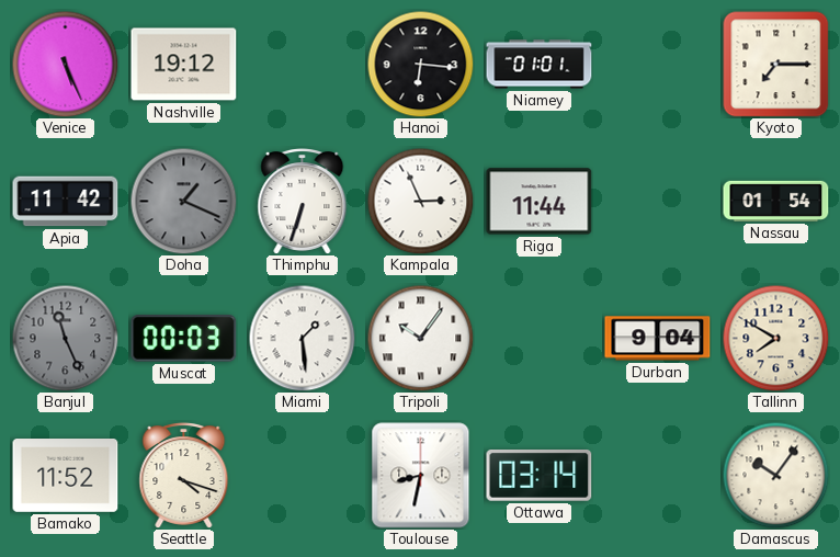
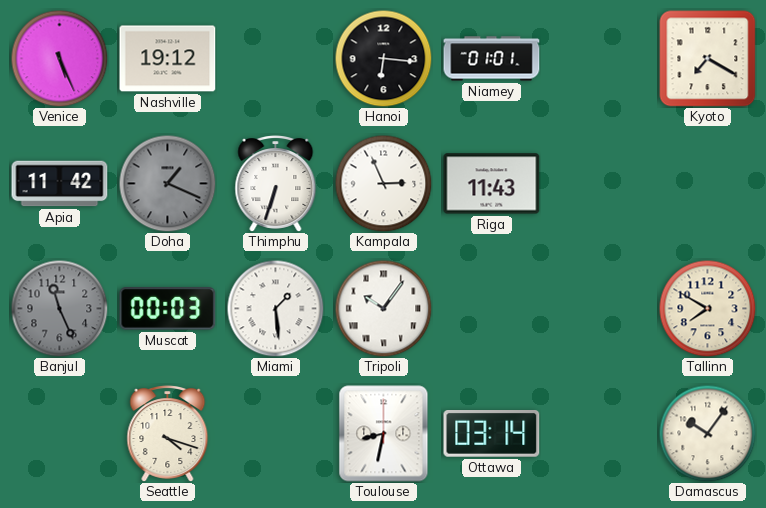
Kyoto: 7:15 -> 7:20
Riga: 11:44 -> 11:43
Nassau: 01:54 -> none
Durban: 9:04 -> none
Bamako: 11:52 -> none
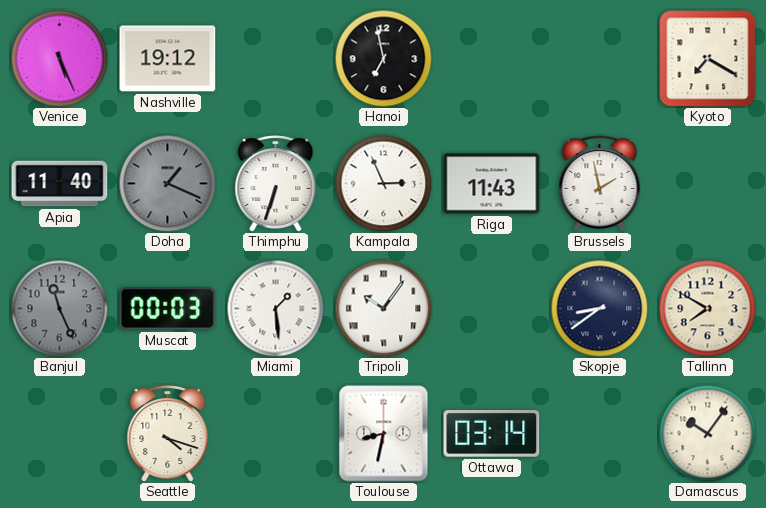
Hanoi: 6:16 -> 6:58
Niamey: 01:01 -> none
Apia: 11:42 -> 11:40
Brussels: none -> 1:58
Skopje: none -> 8:39
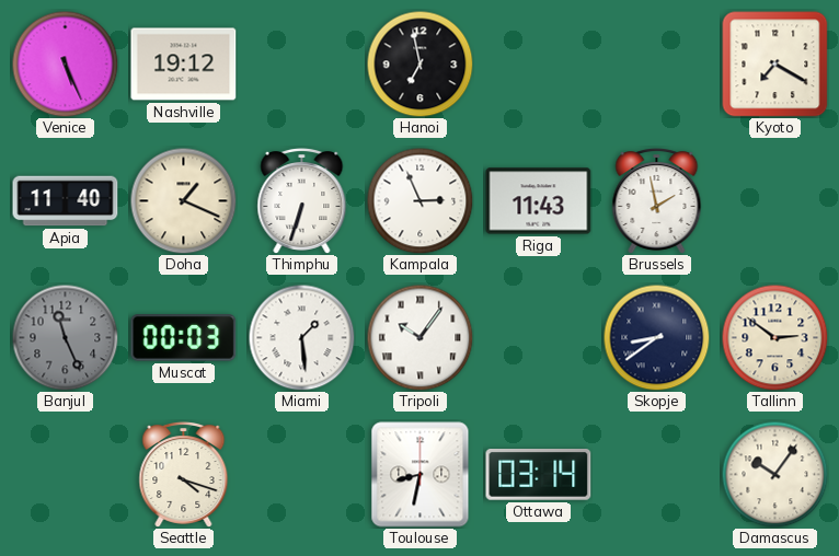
Doha dial: grey -> cream
Tallinn: 7:50 -> 2:51
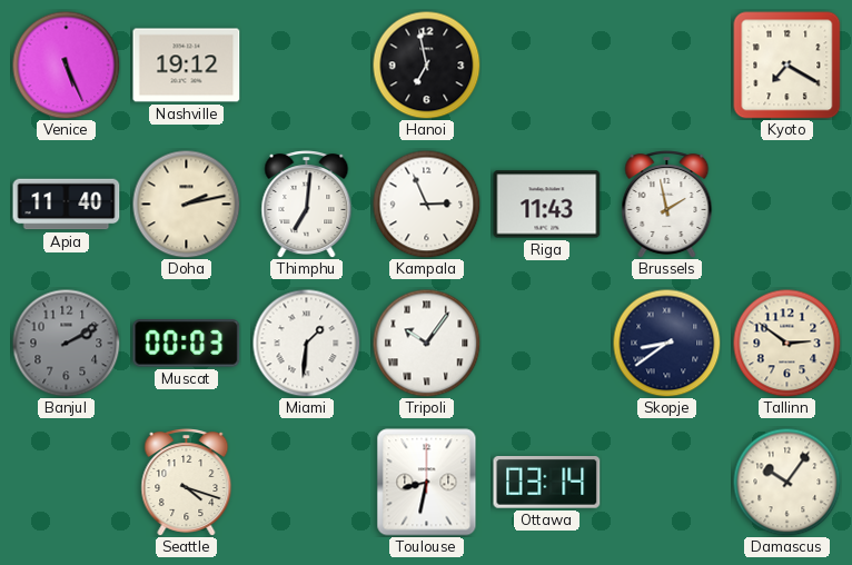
Doha: 1:19 -> 2:13
Thimphu: 6:33 -> 7:01
Banjul: 11:26 -> 2:10
Miami: 1:29 -> 1:31
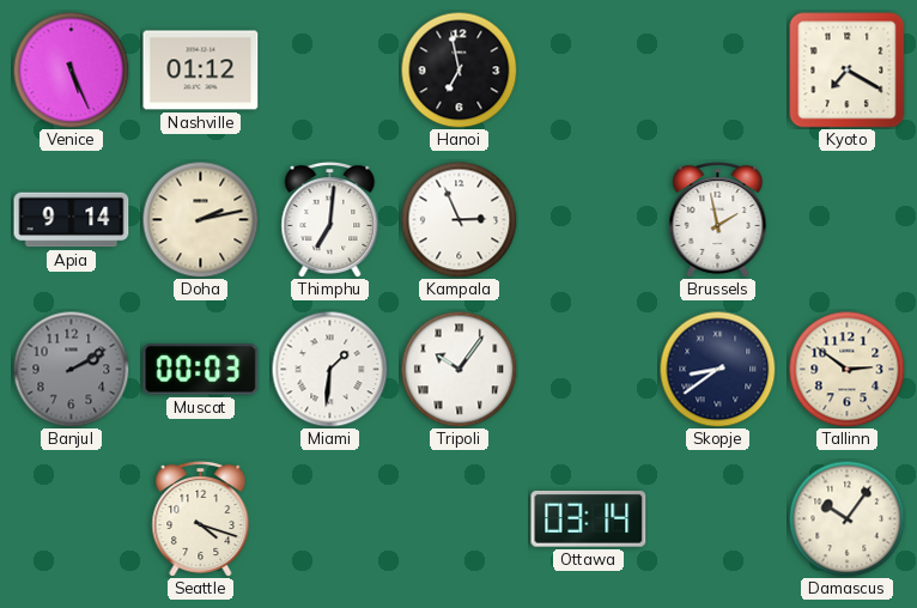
Nashville: 19:12 -> 01:12
Apia: 11:40 -> 9:14
Riga: 11:43 -> none
Toulouse: 8:32 -> none
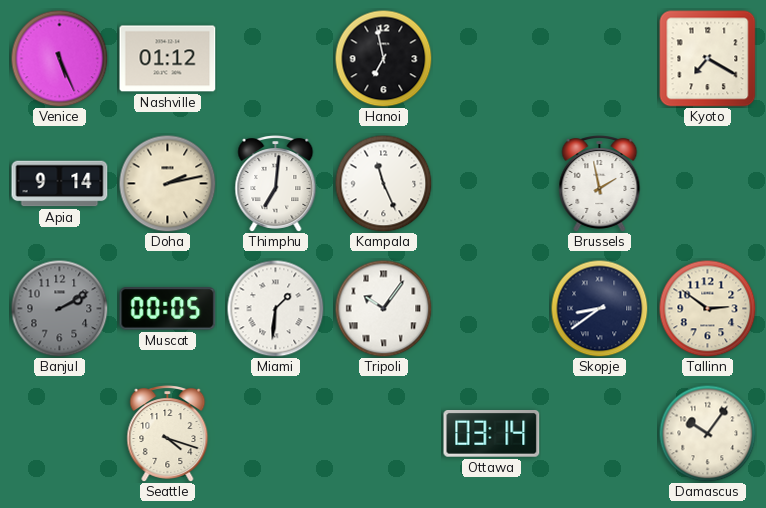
Kampala: 2:56 -> 11:26
Muscat: 00:03 -> 00:05
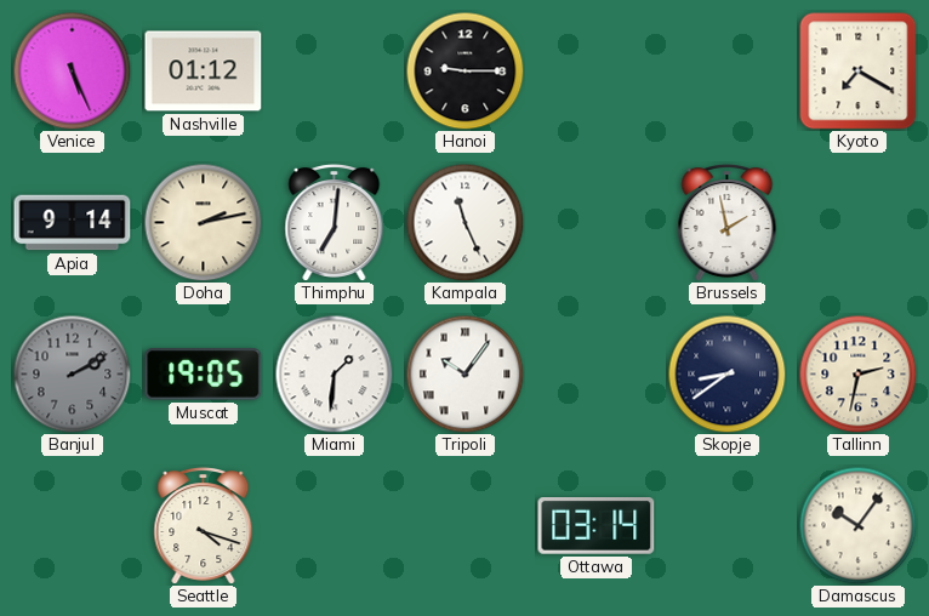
Hanoi: 6:58 -> 9:15
Muscat: 00:05 -> 19:05
Tallinn: 2:51 -> 2:32
